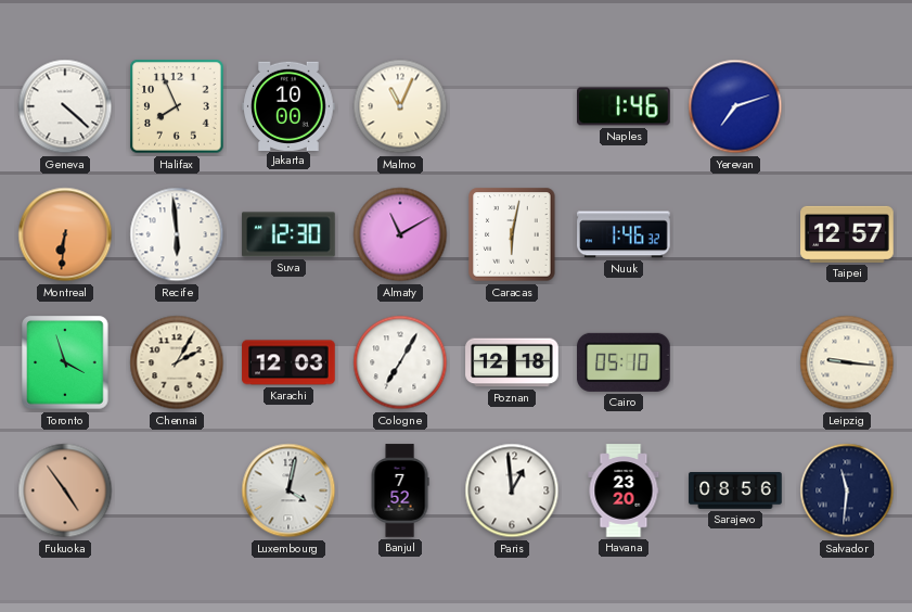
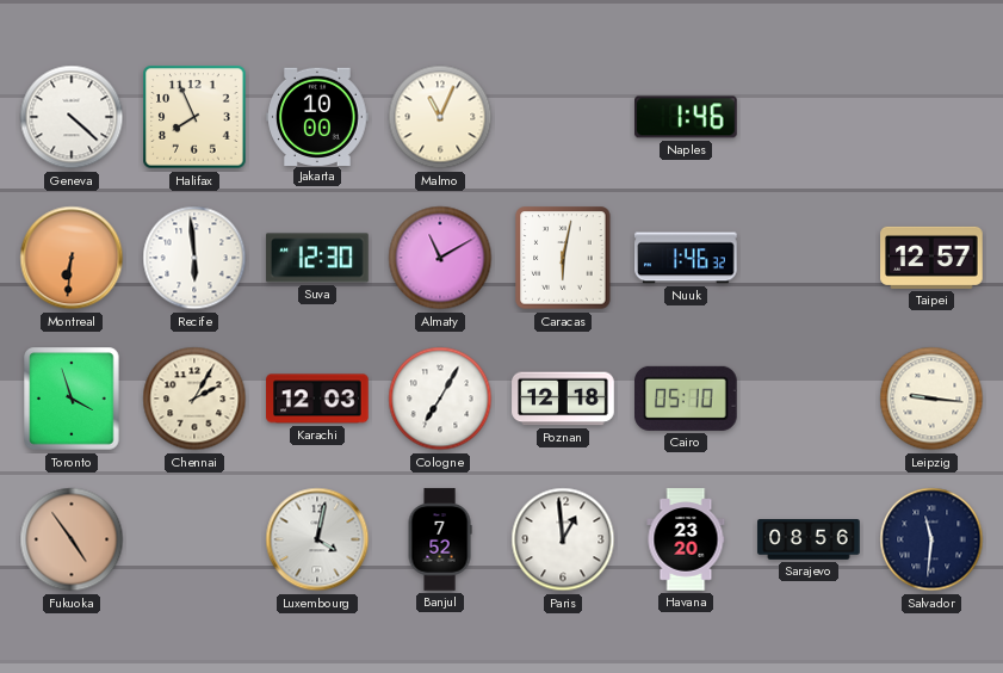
Yerevan: 7:12 -> none
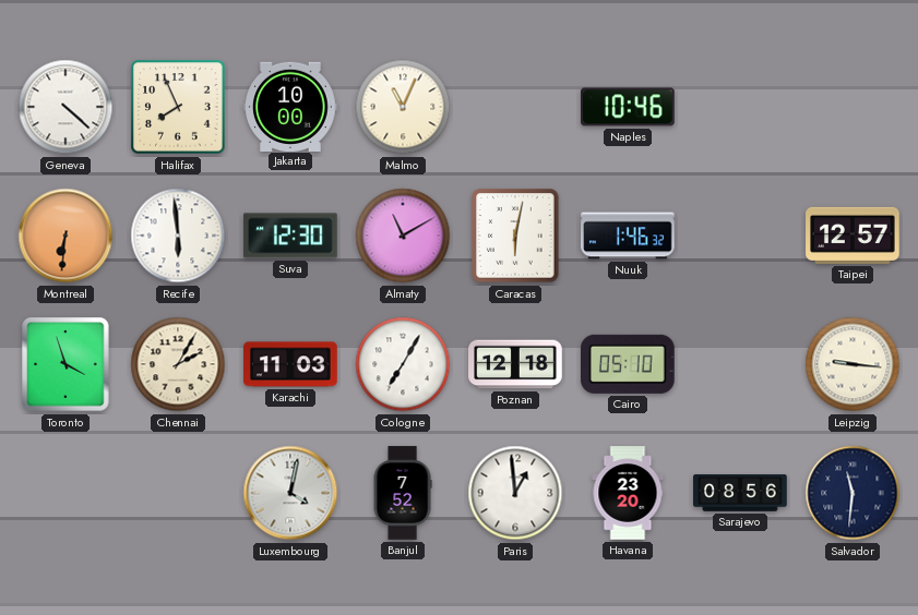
Naples: 1:46 -> 10:46
Karachi: 12:03 -> 11:03
Fukuoka: 4:54 -> none
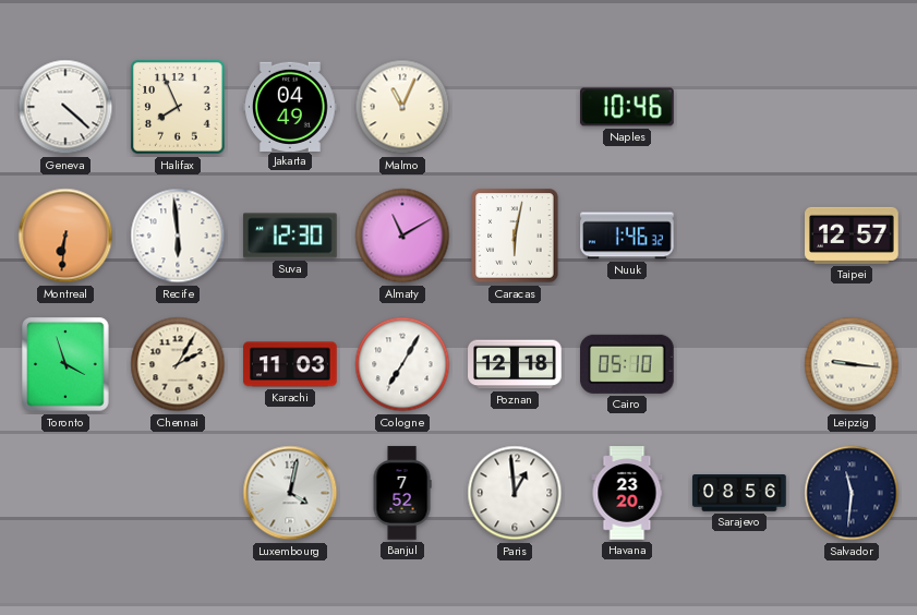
Jakarta: 10:00 -> 04:49
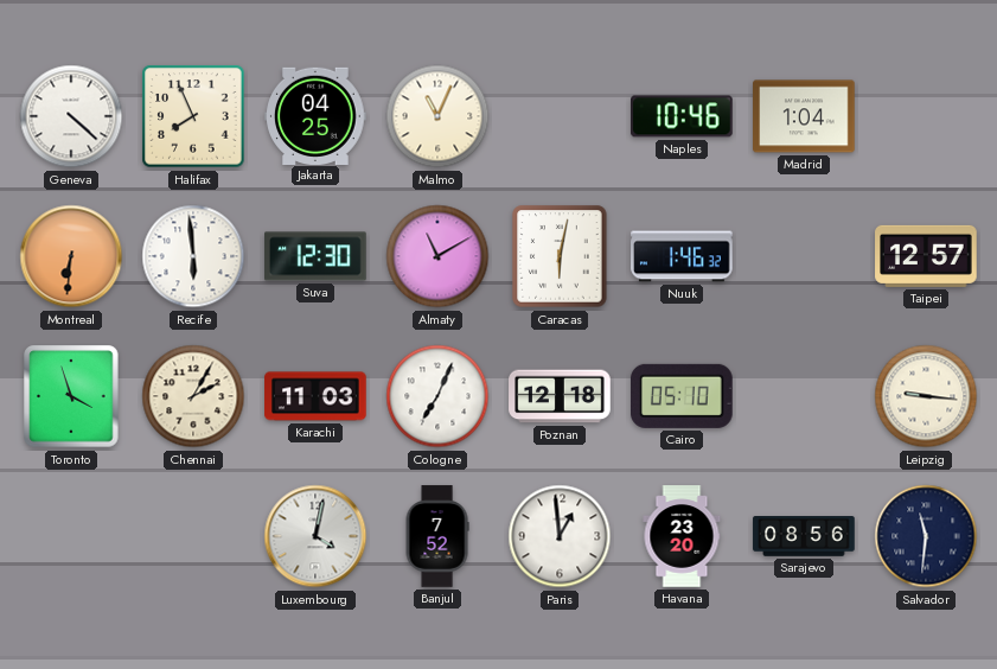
Jakarta: 04:49 -> 04:25
Madrid: none -> 1:04
Cologne: 7:05 -> 7:04
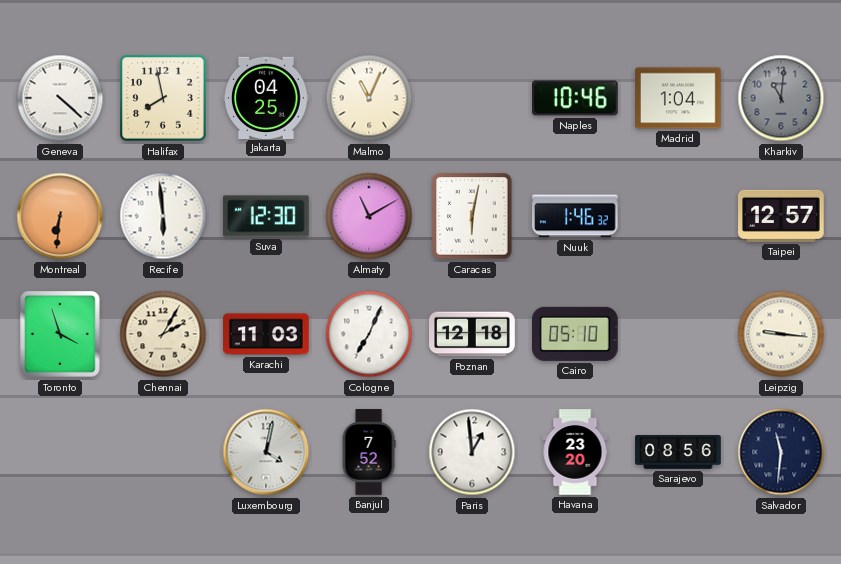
Halifax: 7:56 -> 7:58
Kharkiv: none -> 11:01
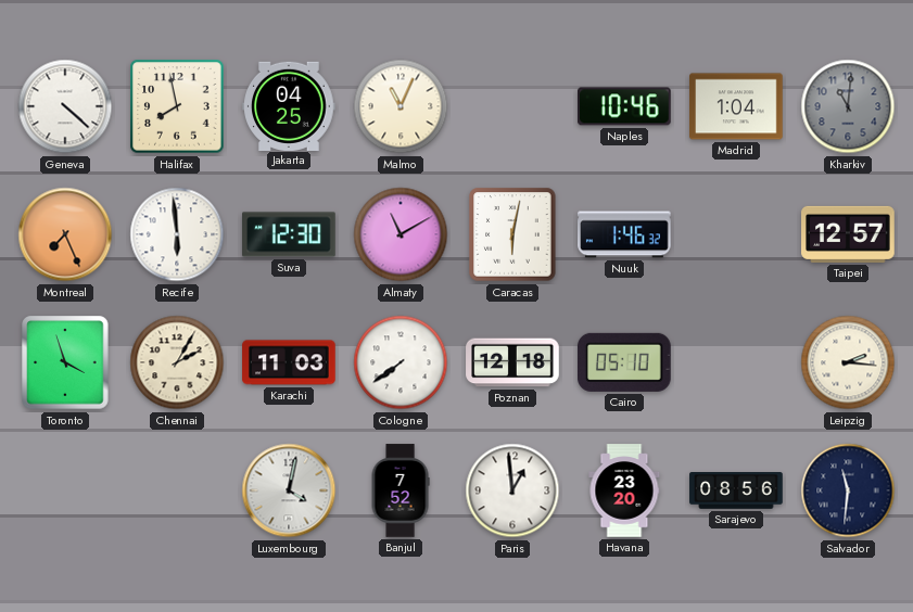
Montreal: 6:31 -> 7:26
Cologne: 7:04 -> 7:39
Leipzig: 9:16 -> 2:16
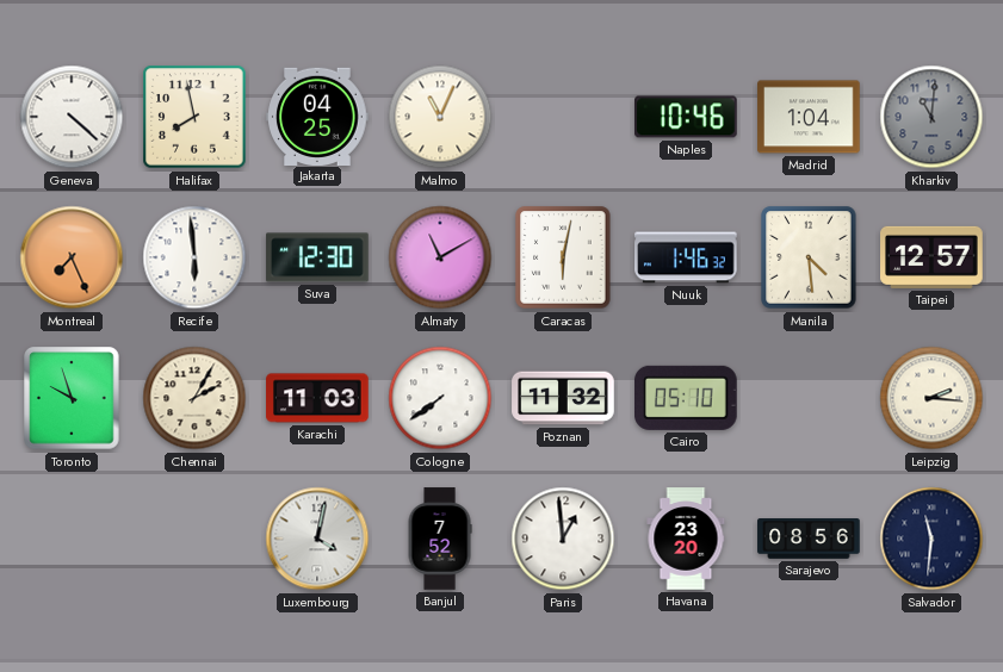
Manila: none -> 4:29
Toronto: 3:57 -> 9:57
Poznan: 12:18 -> 11:32
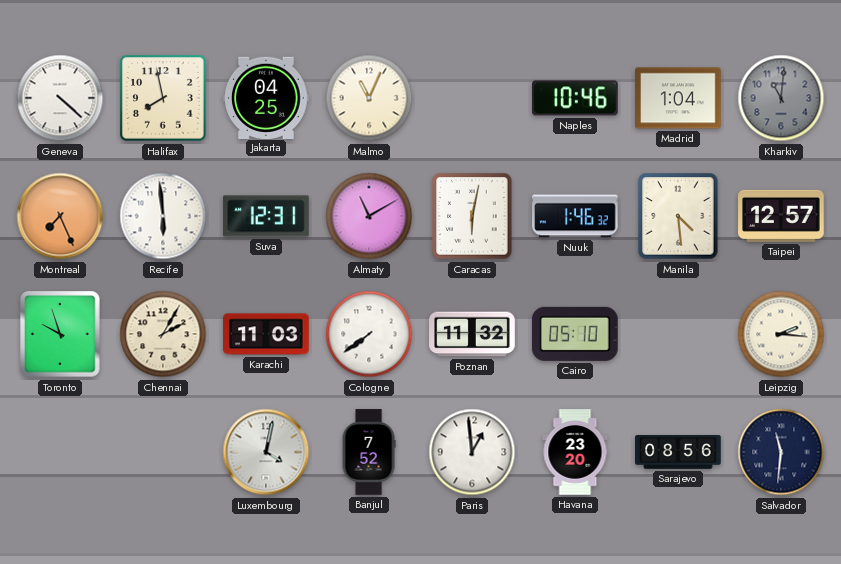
Suva: 12:30 -> 12:31
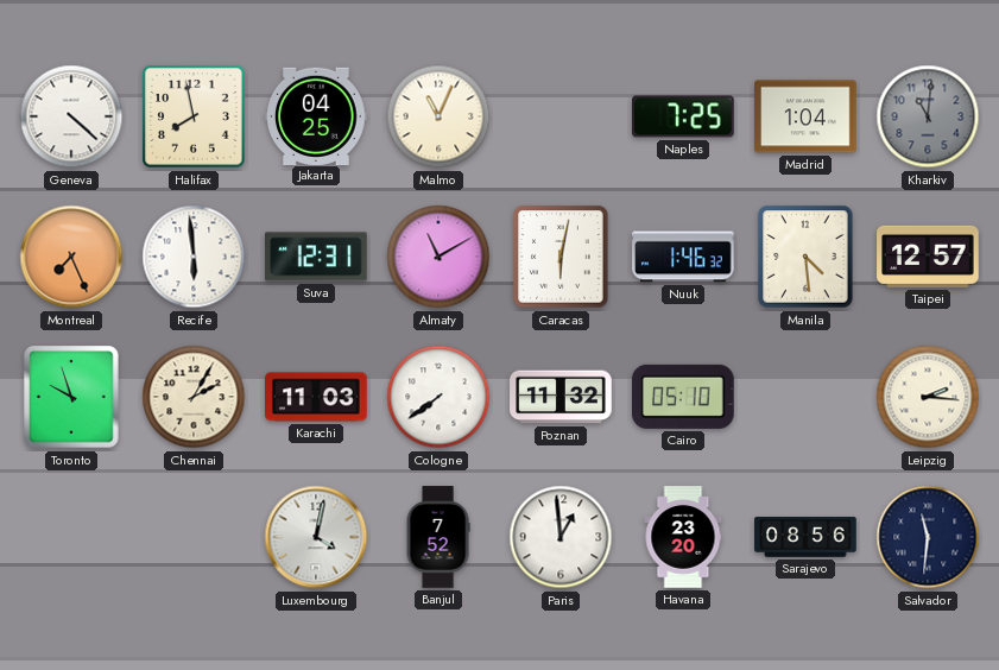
Naples: 10:46 -> 7:25
